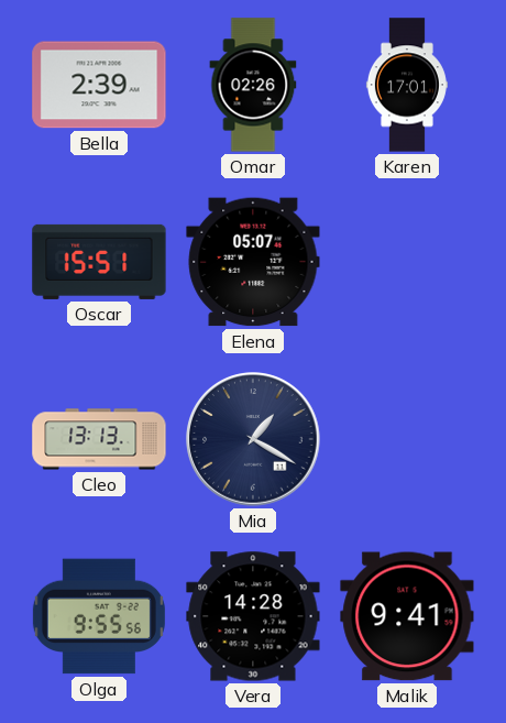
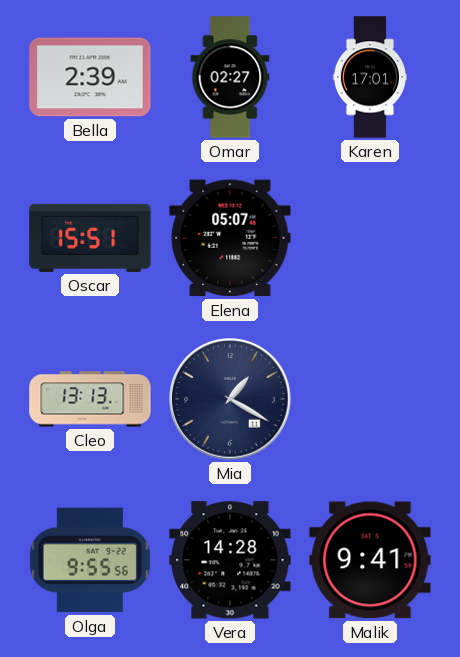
Omar: 02:26 -> 02:27
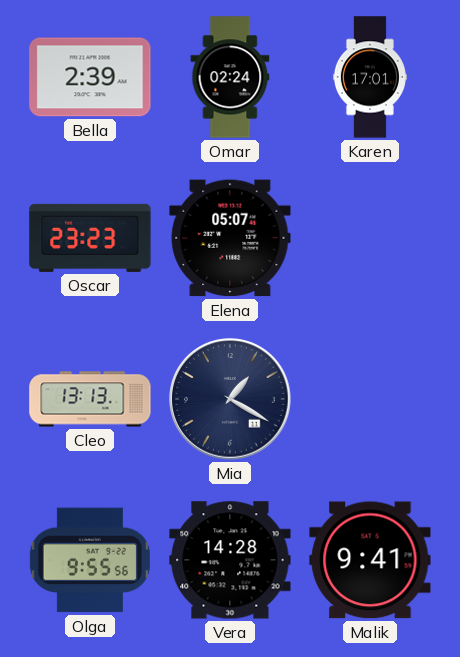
Omar: 02:27 -> 02:24
Oscar: 15:51 -> 23:23
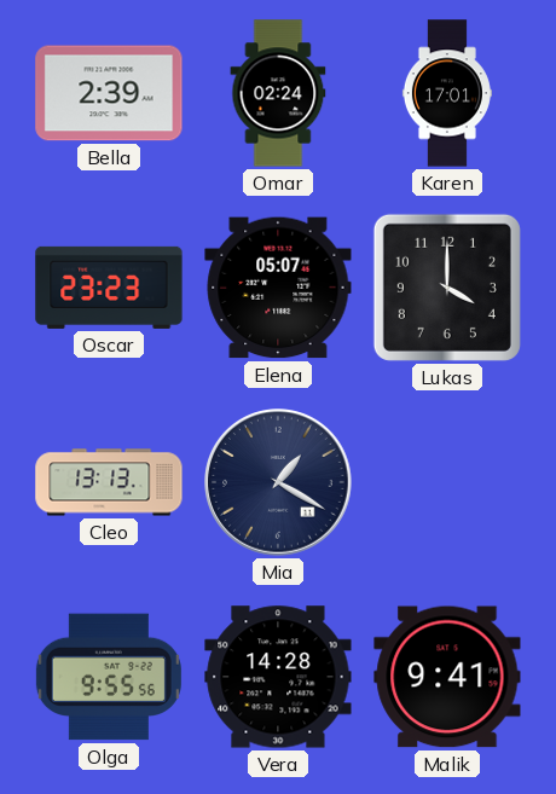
Lukas: none -> 4:00
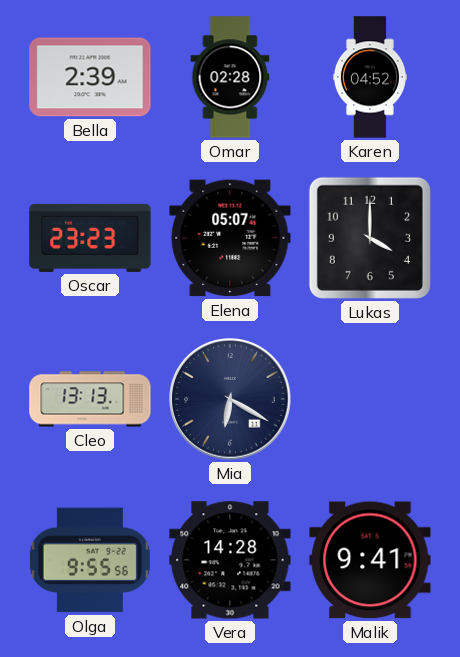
Omar: 02:24 -> 02:28
Karen: 17:01 -> 04:52
Mia: 1:20 -> 6:20
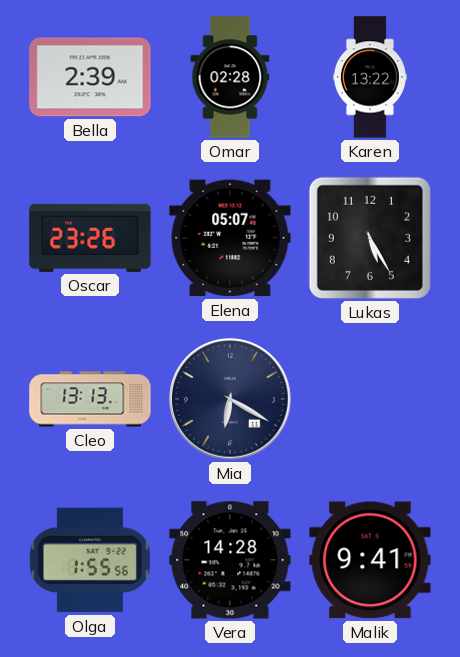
Karen: 04:52 -> 13:22
Oscar: 23:23 -> 23:26
Lukas: 4:00 -> 5:25
Olga: 9:55 -> 1:55
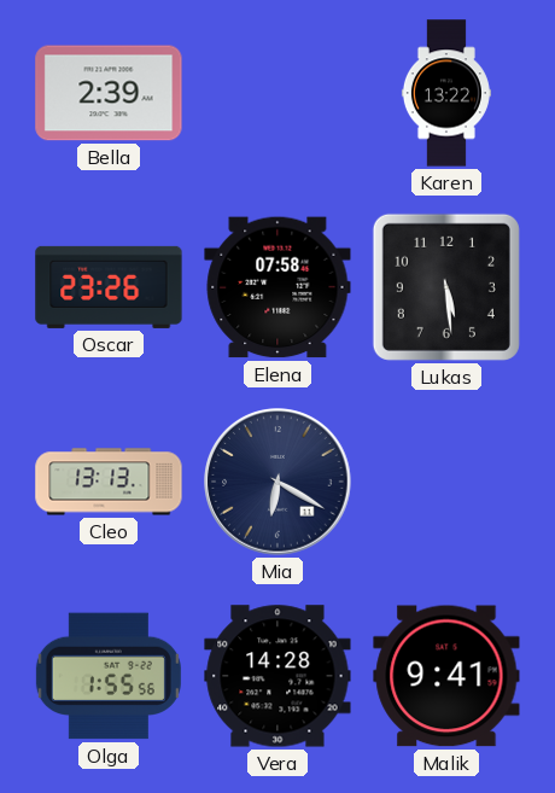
Omar: 02:28 -> none
Elena: 05:07 -> 07:58
Lukas: 5:25 -> 5:29
